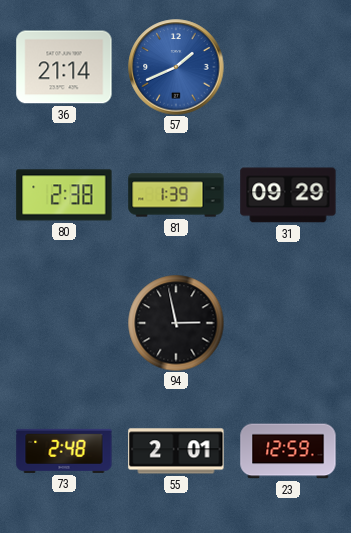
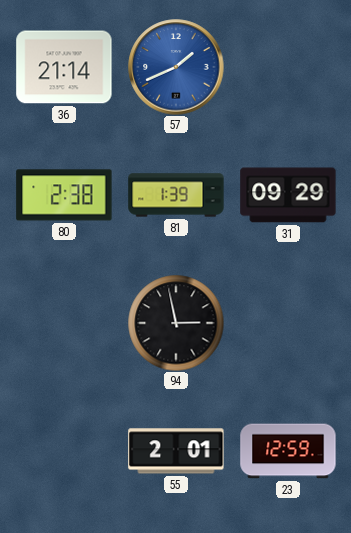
73: 2:48 -> none
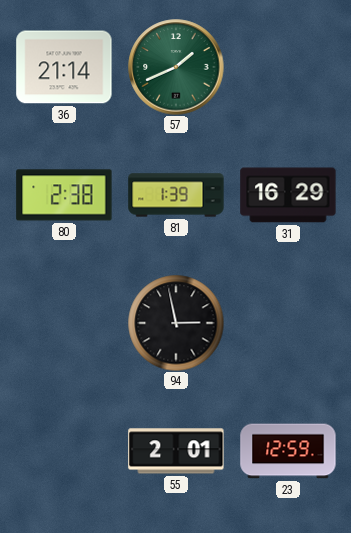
57 dial: blue -> green
31: 09:29 -> 16:29
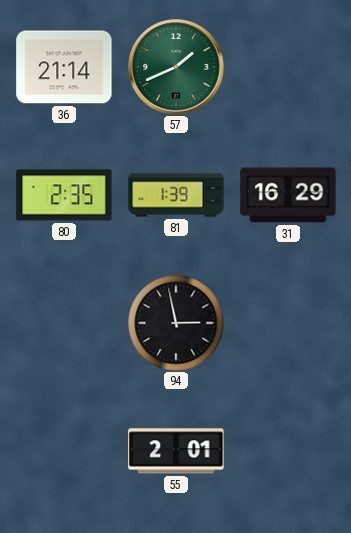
80: 2:38 -> 2:35
23: 12:59 -> none
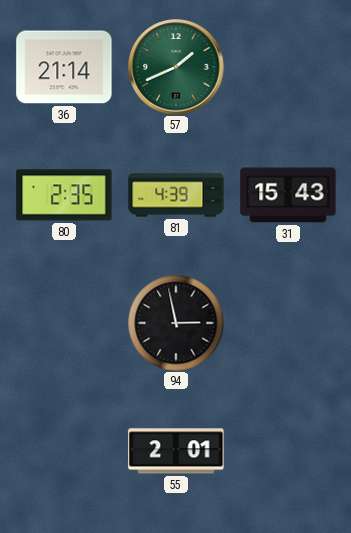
81: 1:39 -> 4:39
31: 16:29 -> 15:43
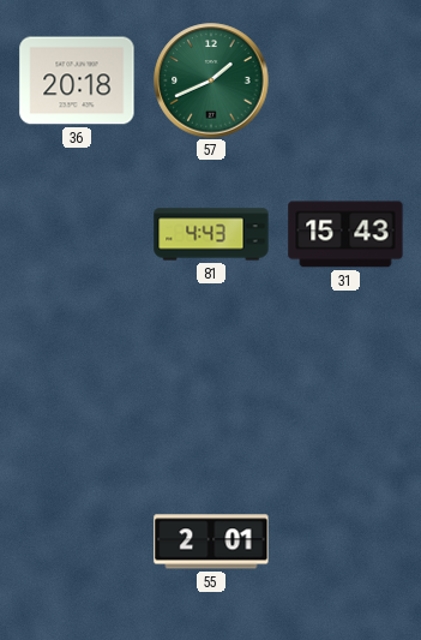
36: 21:14 -> 20:18
80: 2:35 -> none
81: 4:39 -> 4:43
94: 2:58 -> none
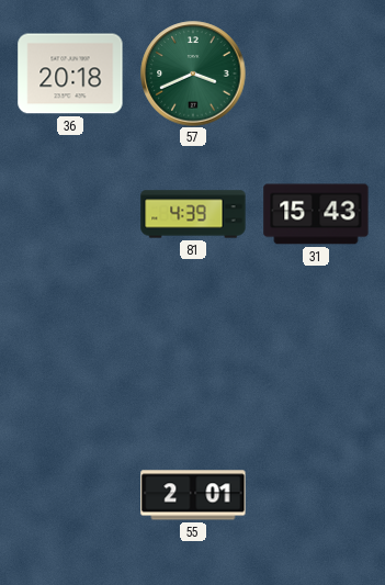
57: 1:41 -> 3:41
81: 4:43 -> 4:39
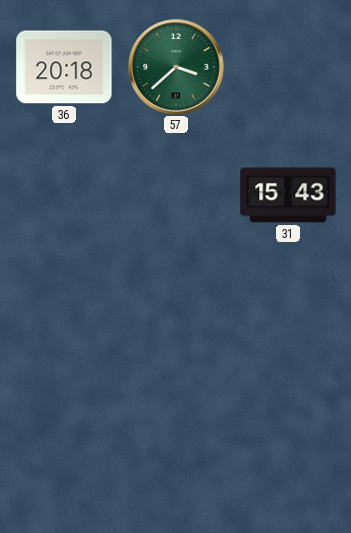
57: 3:41 -> 3:38
81: 4:39 -> none
55: 2:01 -> none
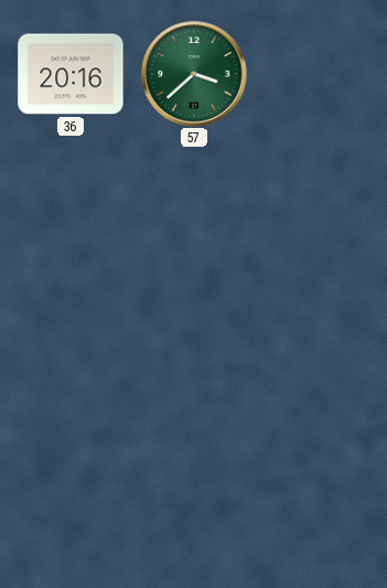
36: 20:18 -> 20:16
31: 15:43 -> none
